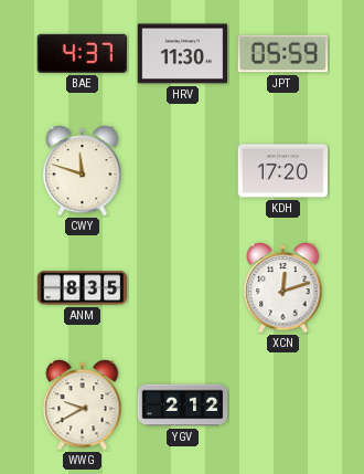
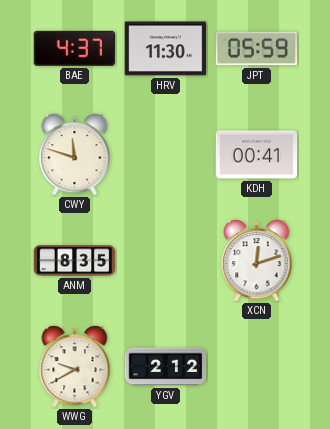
KDH: 17:20 -> 00:41
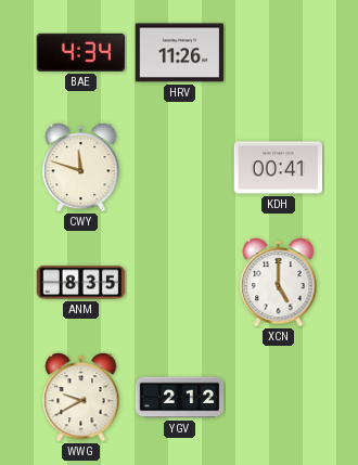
BAE: 4:37 -> 4:34
HRV: 11:30 -> 11:26
JPT: 05:59 -> none
XCN: 12:12 -> 5:00
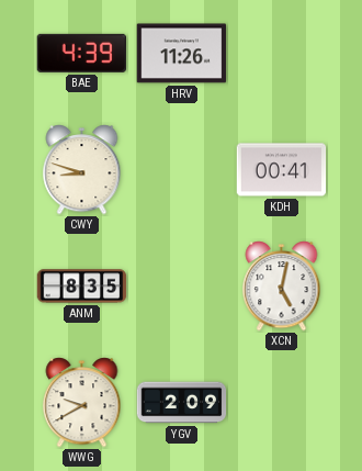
BAE: 4:34 -> 4:39
CWY: 11:48 -> 8:48
XCN: 5:00 -> 5:02
YGV: 2:12 -> 2:09
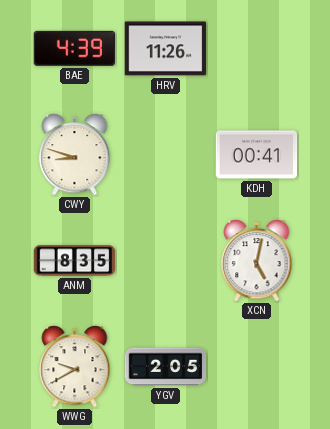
YGV: 2:09 -> 2:05
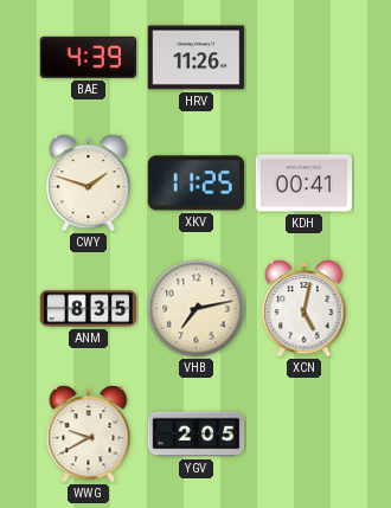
CWY: 8:48 -> 1:48
XKV: none -> 11:25
VHB: none -> 7:13
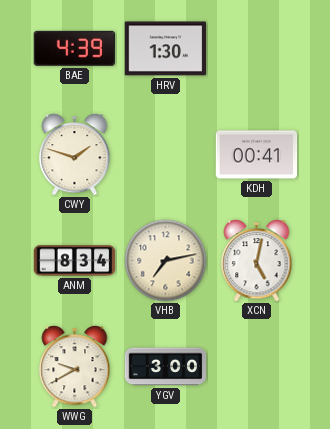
HRV: 11:26 -> 1:30
XKV: 11:25 -> none
ANM: 8:35 -> 8:34
YGV: 2:05 -> 3:00
